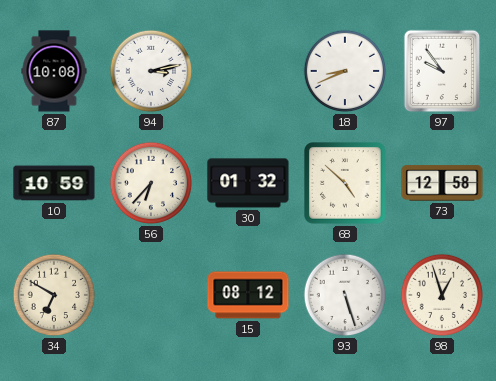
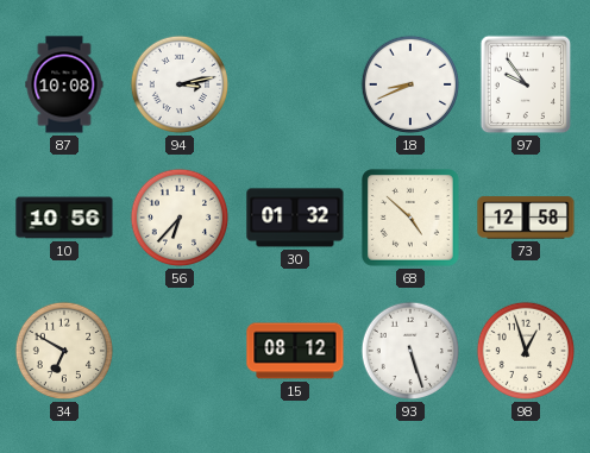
10: 10:59 -> 10:56
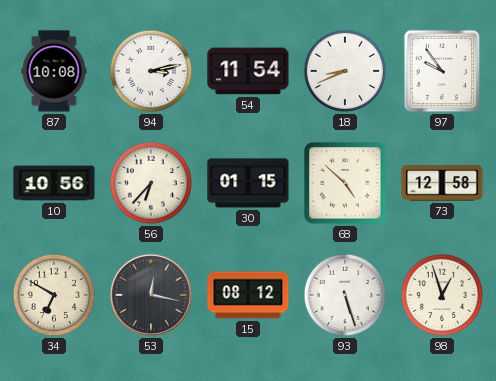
54: none -> 11:54
30: 01:32 -> 01:15
53: none -> 12:17
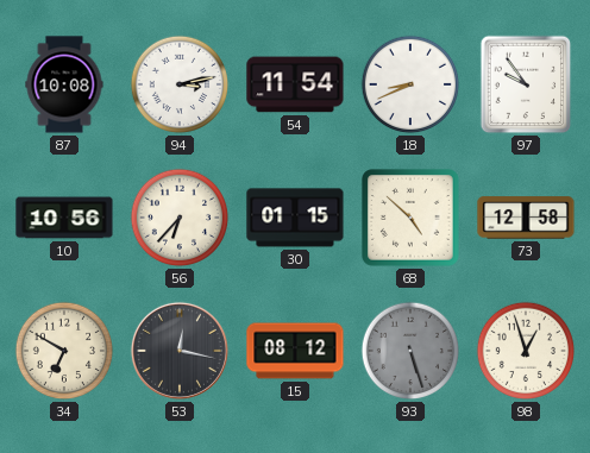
93 dial: white -> grey
